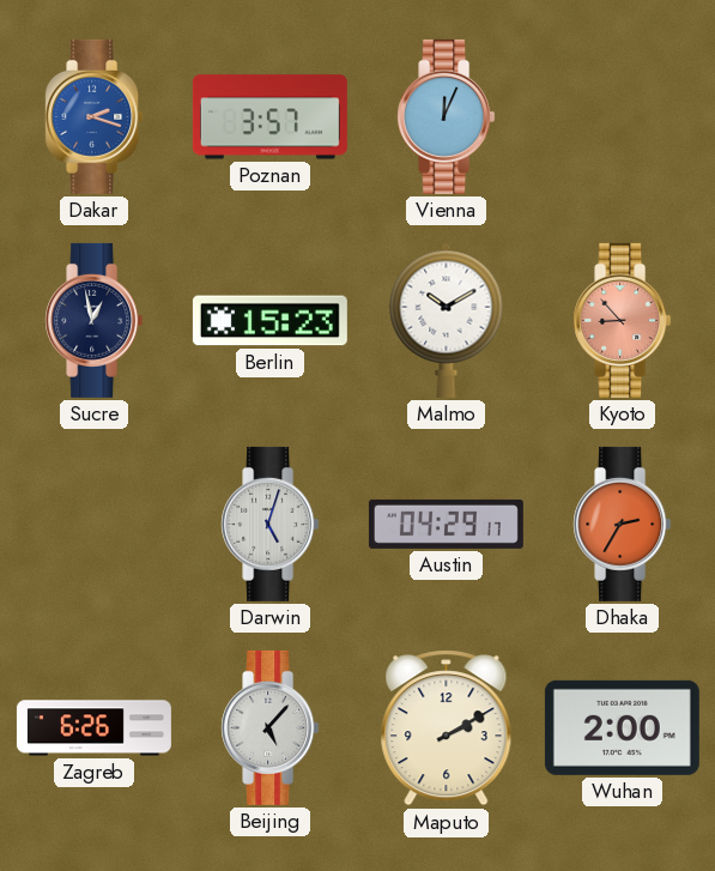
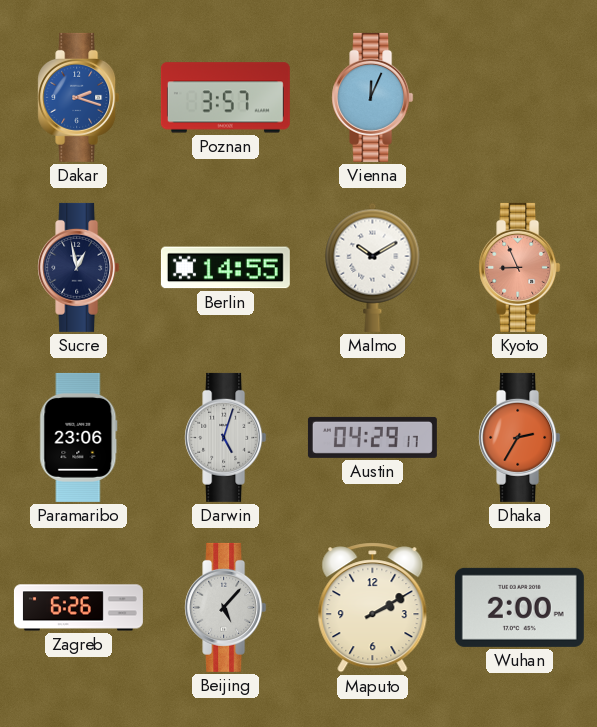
Berlin: 15:23 -> 14:55
Kyoto: 8:53 -> 8:56
Paramaribo: none -> 23:06
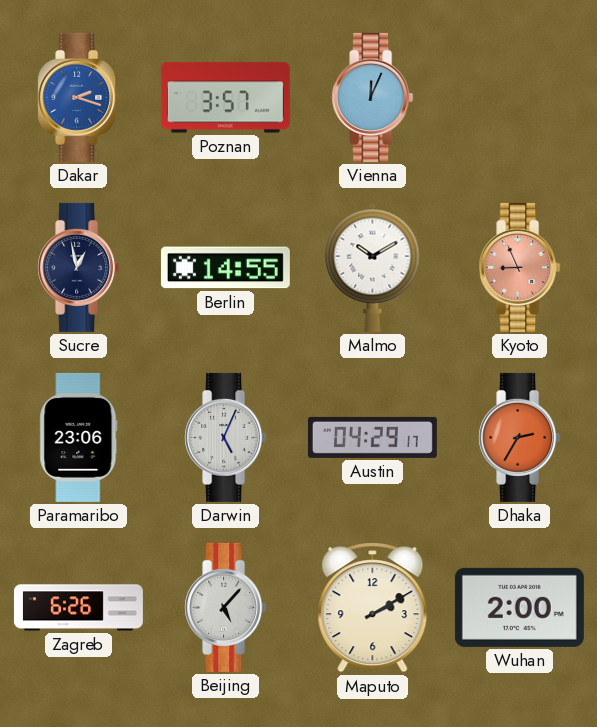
Darwin: 5:03 -> 5:04
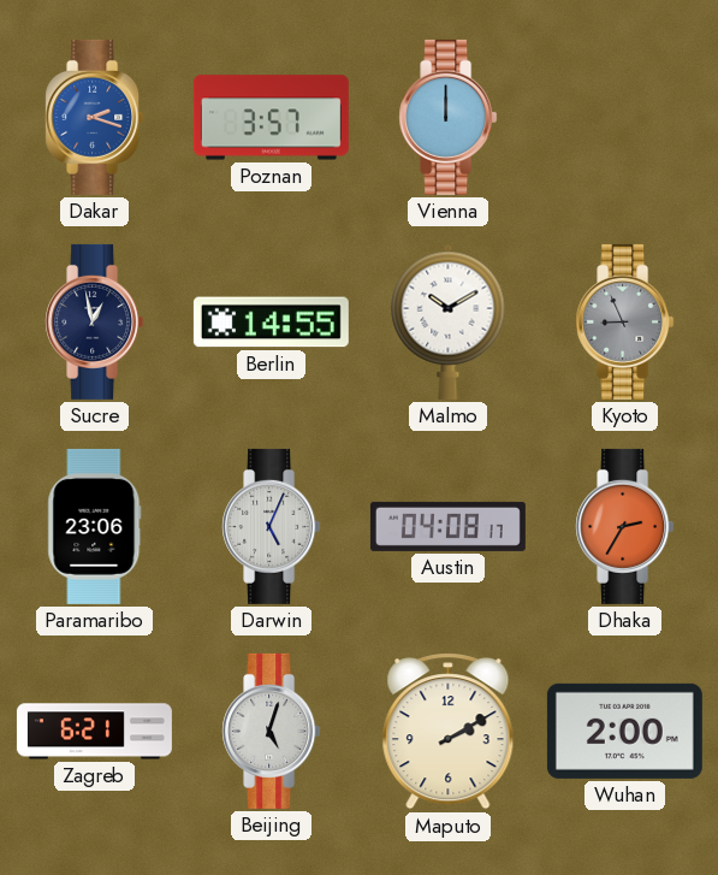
Vienna: 12:04 -> 12:00
Kyoto dial: salmon -> grey
Austin: 04:29 -> 04:08
Zagreb: 6:26 -> 6:21
Beijing: 5:07 -> 5:03
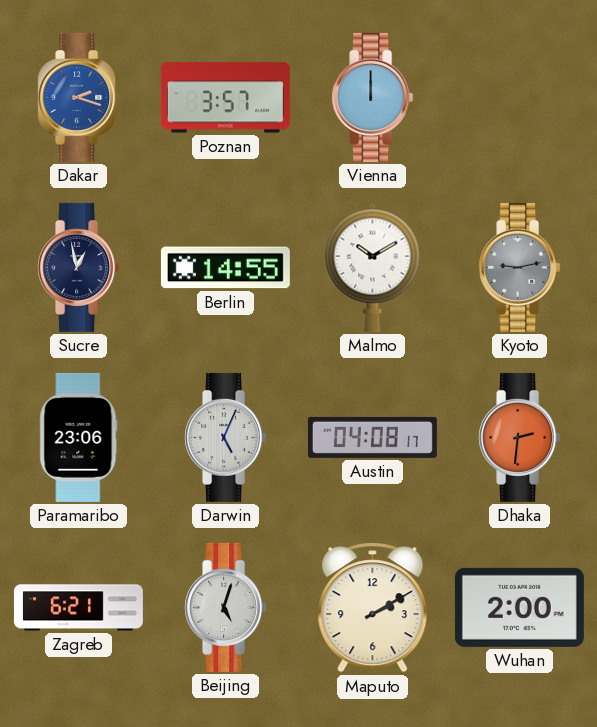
Kyoto: 8:56 -> 9:13
Dhaka: 2:35 -> 2:31
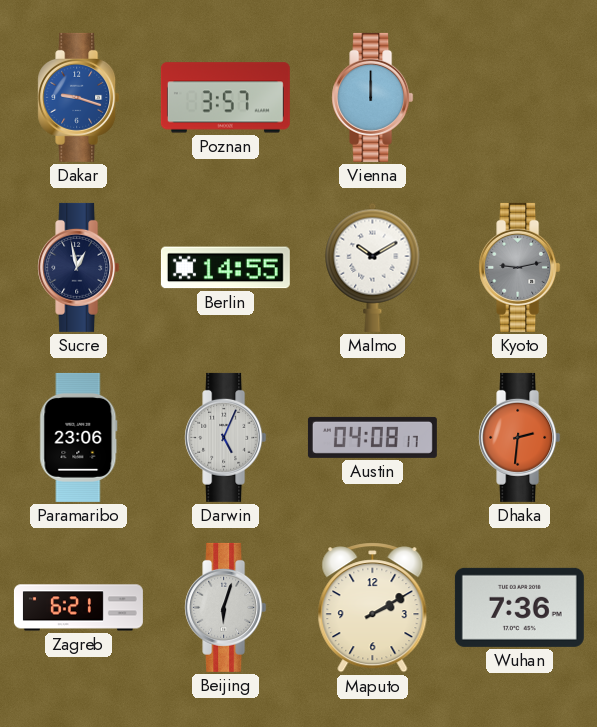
Dakar: 2:18 -> 9:18
Beijing: 5:03 -> 6:03
Wuhan: 2:00 -> 7:36
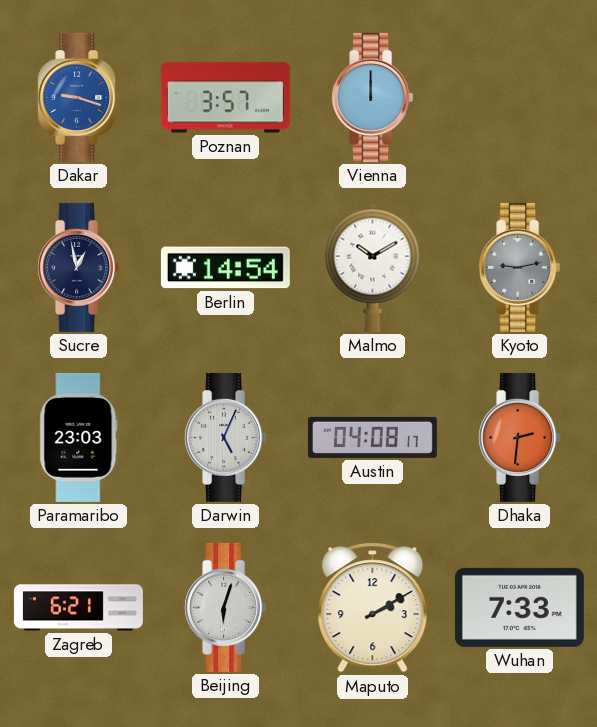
Berlin: 14:55 -> 14:54
Paramaribo: 23:06 -> 23:03
Wuhan: 7:36 -> 7:33
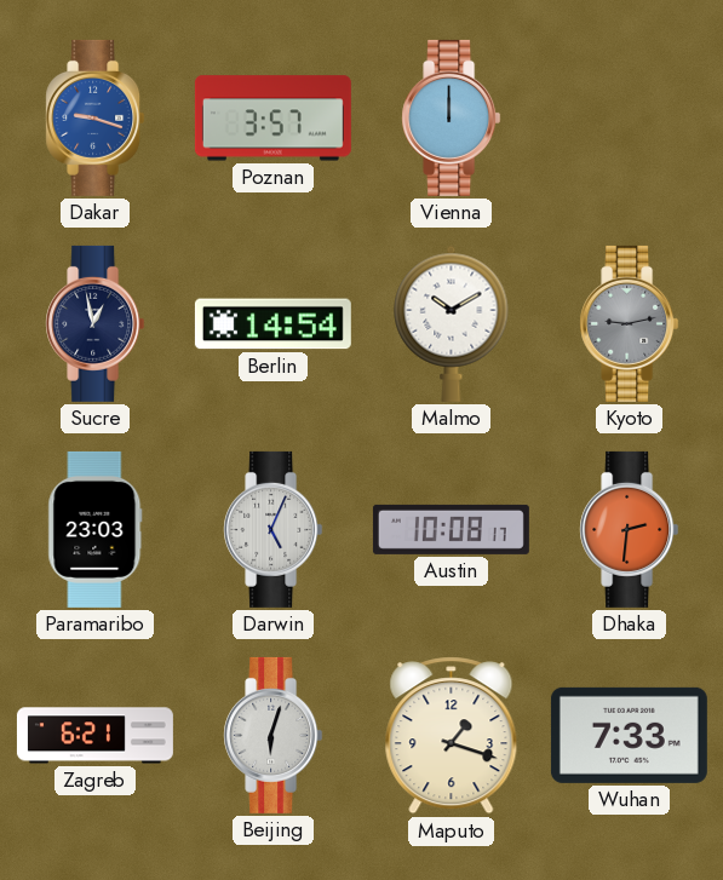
Austin: 04:08 -> 10:08
Maputo: 2:10 -> 1:18
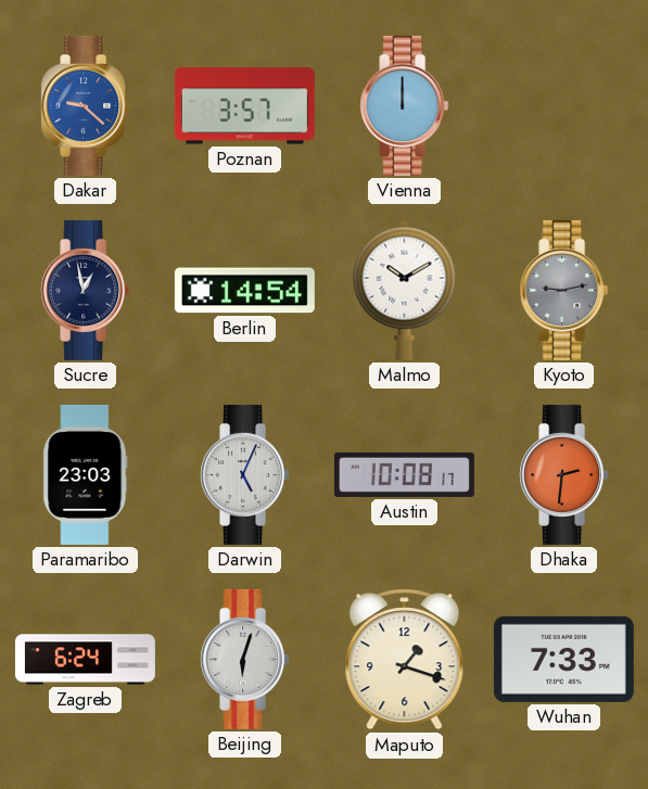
Dakar: 9:18 -> 9:22
Zagreb: 6:21 -> 6:24
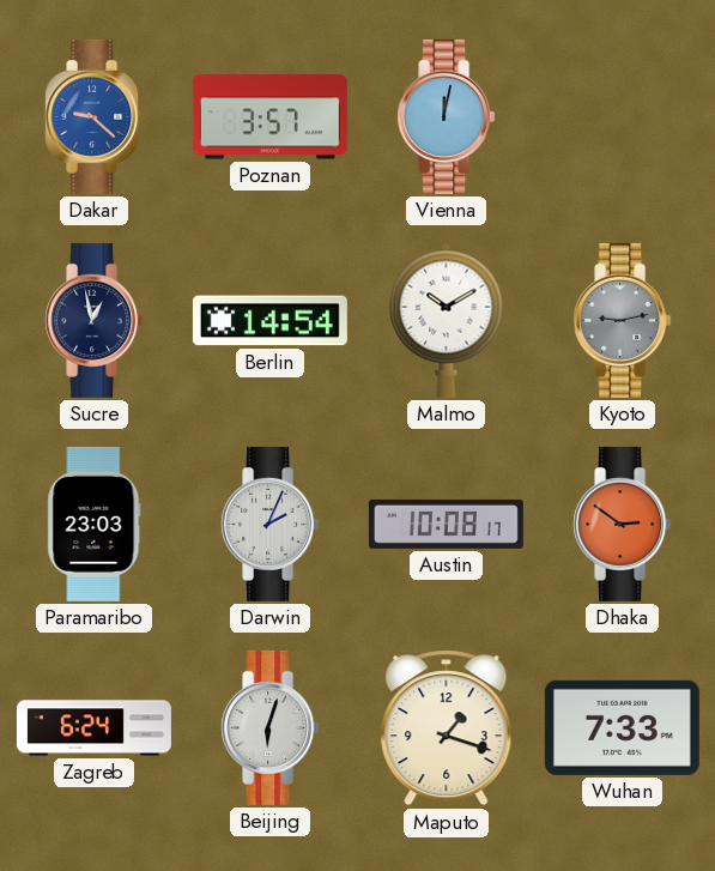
Vienna: 12:00 -> 12:02
Darwin: 5:04 -> 2:04
Dhaka: 2:31 -> 2:51
